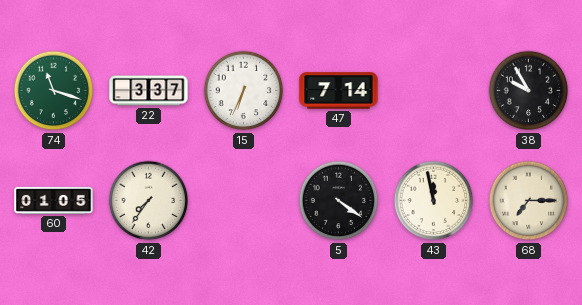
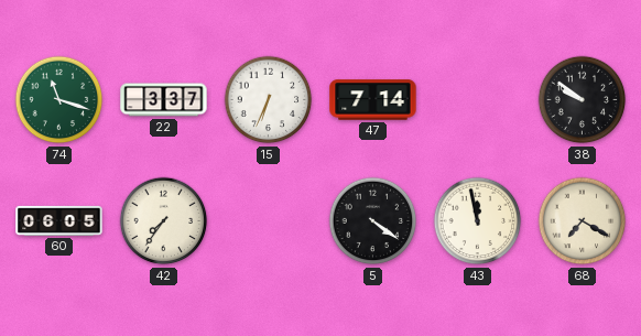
38: 9:55 -> 9:51
60: 01:05 -> 06:05
68: 7:15 -> 7:20
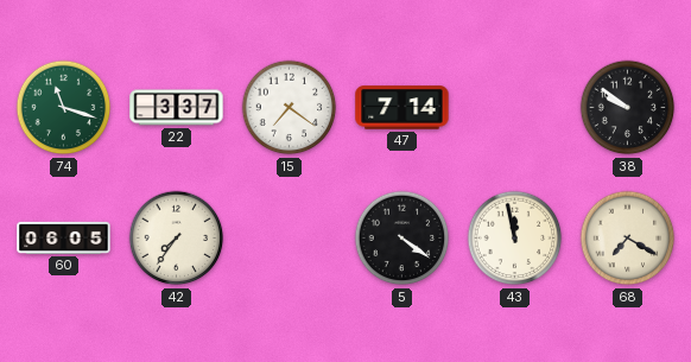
15: 6:34 -> 7:21
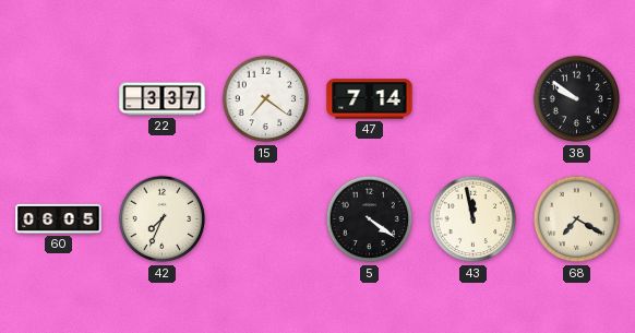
74: 11:18 -> none
42: 7:36 -> 7:34
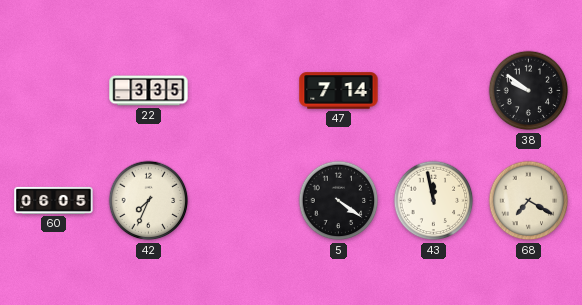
22: 3:37 -> 3:35
15: 7:21 -> none
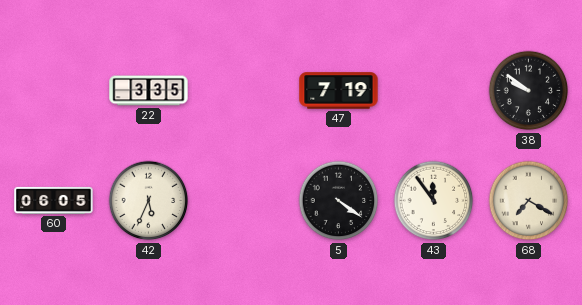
47: 7:14 -> 7:19
42: 7:34 -> 5:34
43: 11:58 -> 11:54
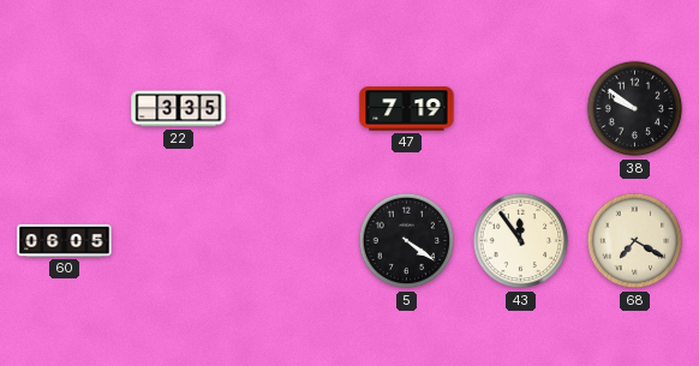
42: 5:34 -> none
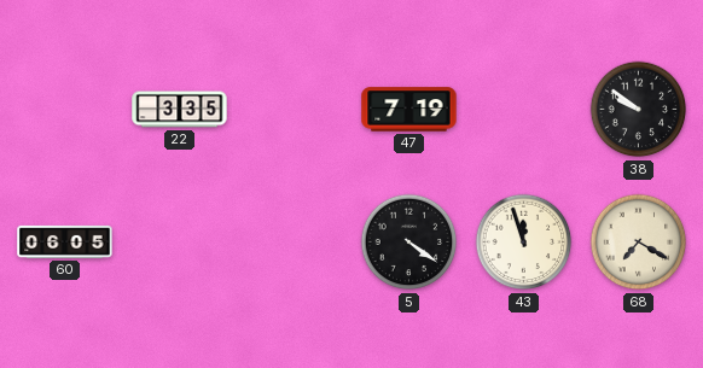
43: 11:54 -> 11:57
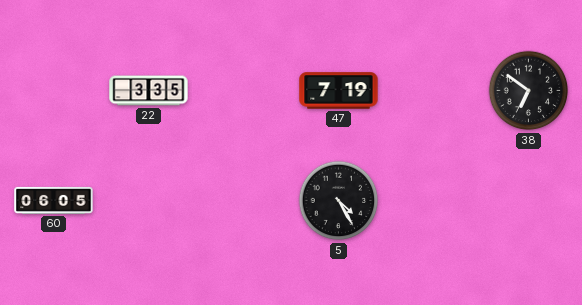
38: 9:51 -> 6:51
5: 4:21 -> 4:25
43: 11:57 -> none
68: 7:20 -> none
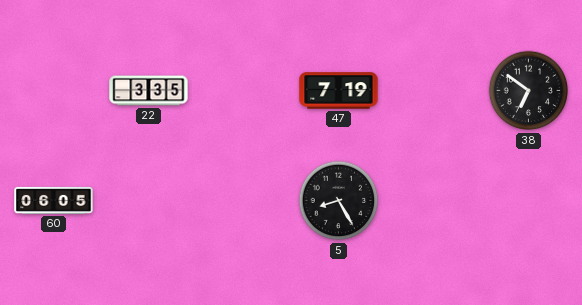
5: 4:25 -> 8:25
